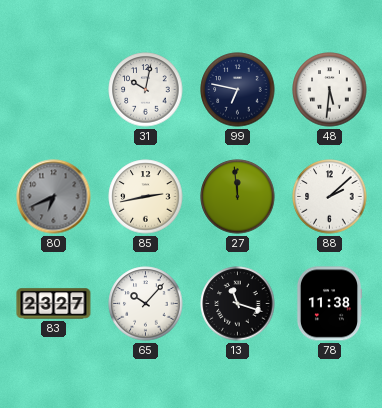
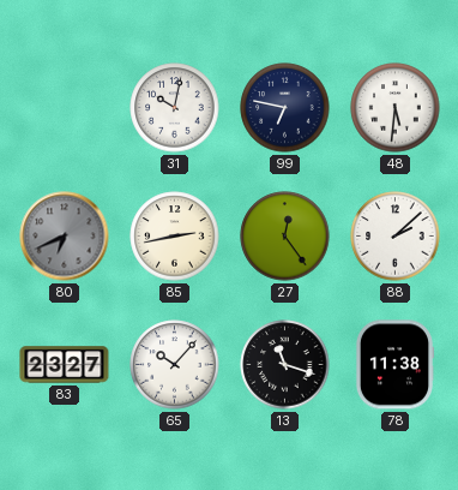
27: 11:59 -> 12:24
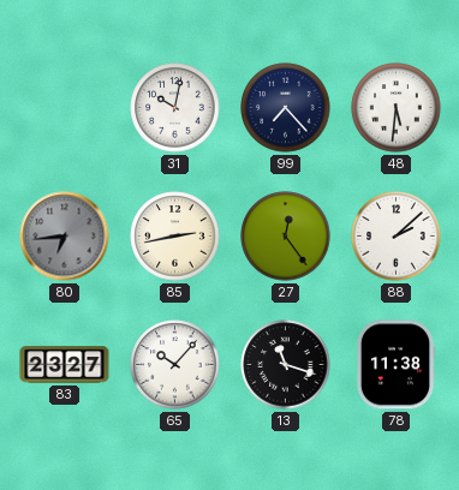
99: 6:47 -> 7:23
80: 6:41 -> 6:44
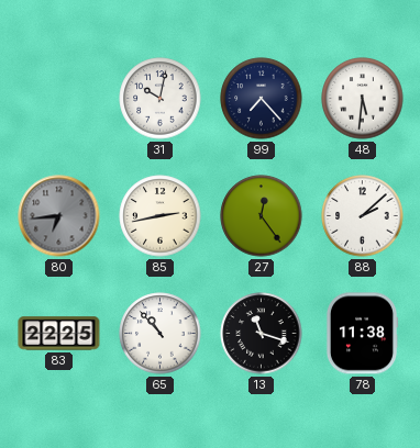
83: 23:27 -> 22:25
65: 10:07 -> 10:53
